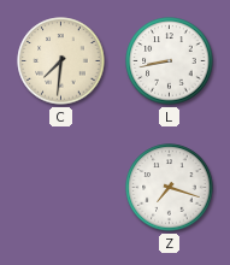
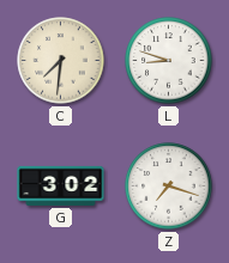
L: 8:43 -> 8:48
G: none -> 3:02
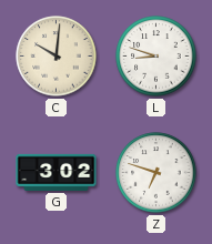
C: 7:31 -> 10:01
Z: 7:18 -> 6:48
